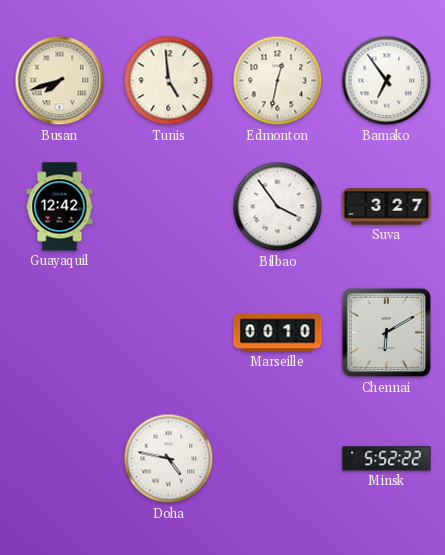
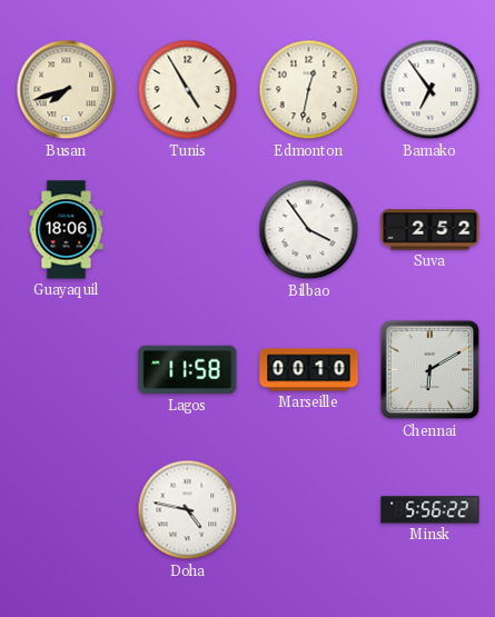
Tunis: 4:59 -> 4:55
Guayaquil: 12:42 -> 18:06
Suva: 3:27 -> 2:52
Lagos: none -> 11:58
Minsk: 5:52 -> 5:56
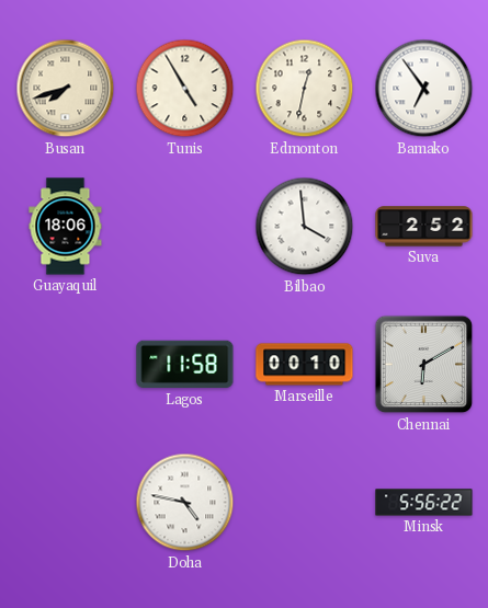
Bilbao: 3:54 -> 3:59
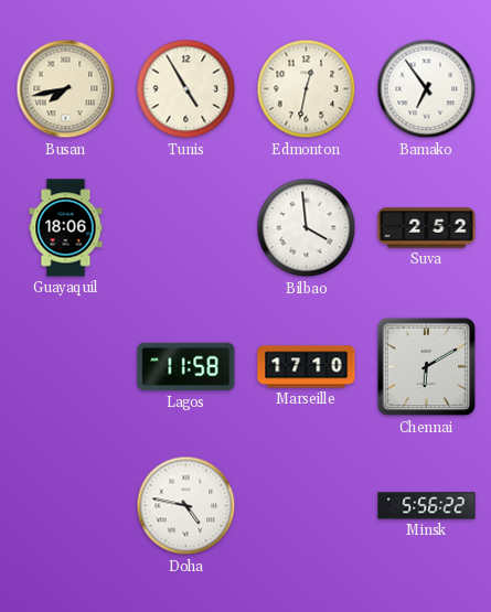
Busan: 7:42 -> 7:43
Marseille: 00:10 -> 17:10
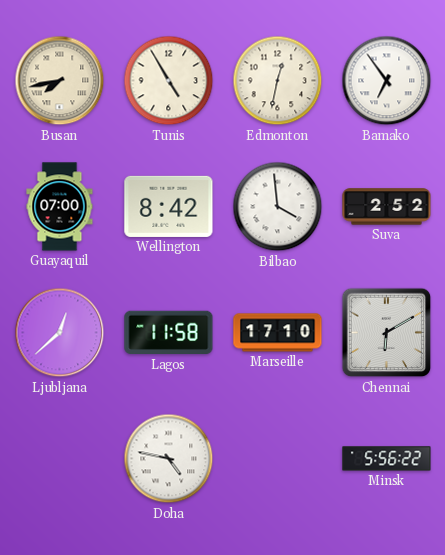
Guayaquil: 18:06 -> 07:00
Wellington: none -> 8:42
Ljubljana: none -> 12:38
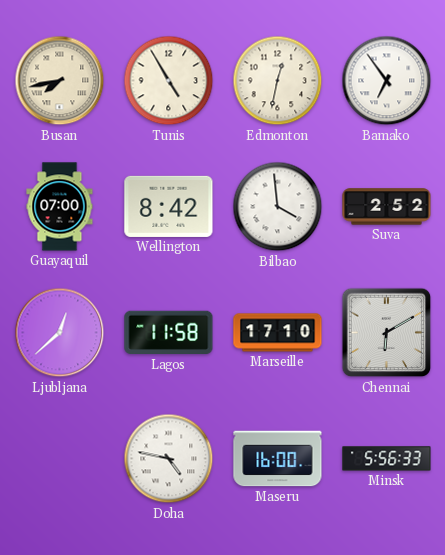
Maseru: none -> 16:00
Minsk: 5:56:22 -> 5:56:33
